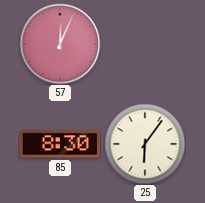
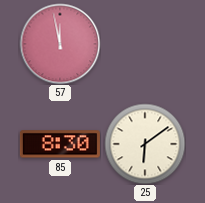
57: 12:04 -> 11:58
25: 6:06 -> 6:09
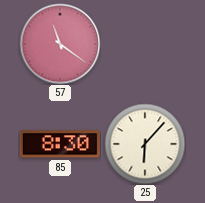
57: 11:58 -> 11:21
25: 6:09 -> 6:07
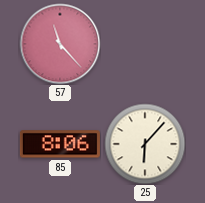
57: 11:21 -> 11:23
85: 8:30 -> 8:06
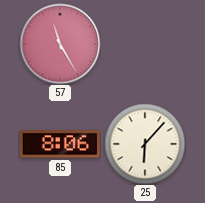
57: 11:23 -> 11:25
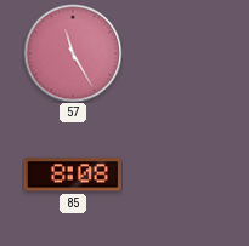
85: 8:06 -> 8:08
25: 6:07 -> none
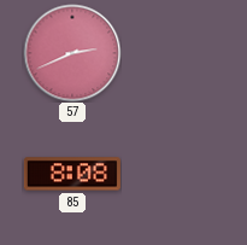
57: 11:25 -> 2:41
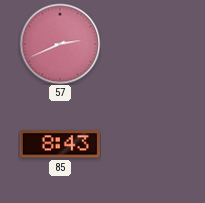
85: 8:08 -> 8:43
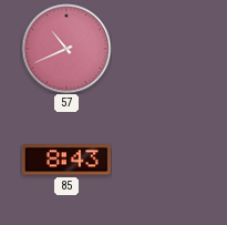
57: 2:41 -> 10:41
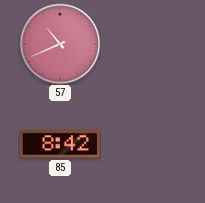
85: 8:43 -> 8:42
